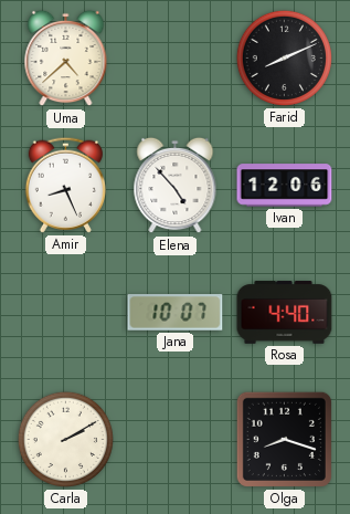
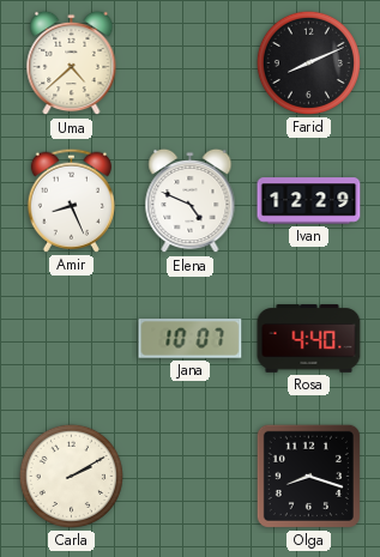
Elena: 4:53 -> 4:49
Ivan: 12:06 -> 12:29
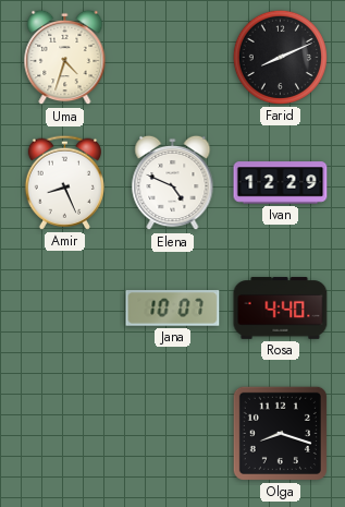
Uma: 4:38 -> 4:33
Carla: 2:10 -> none
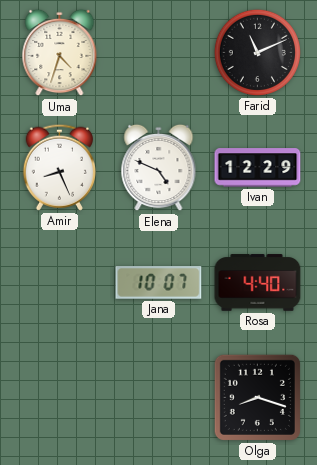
Farid: 8:11 -> 11:11
